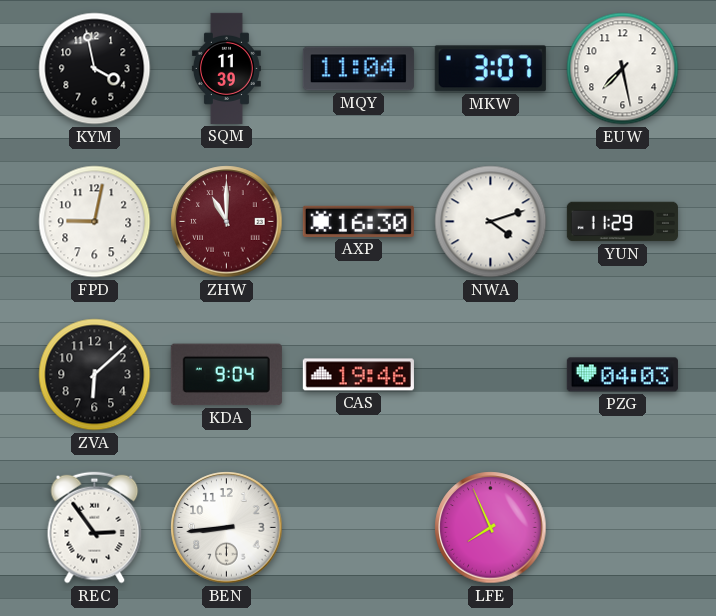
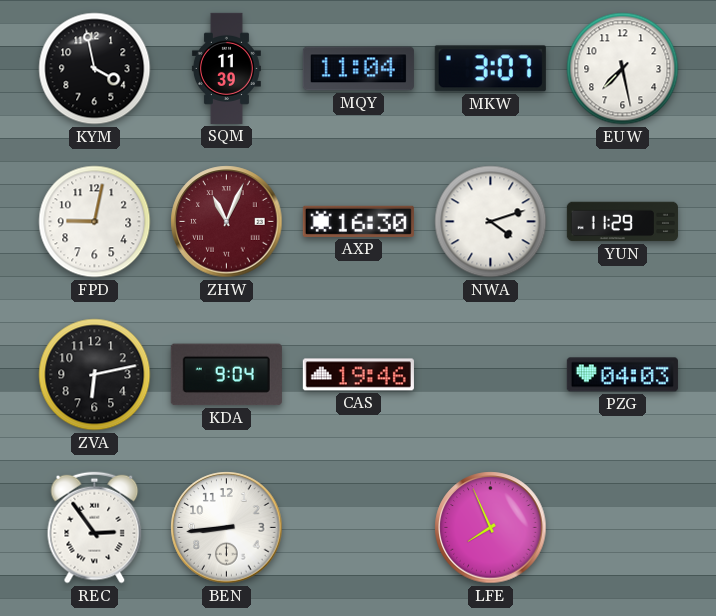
ZHW: 11:00 -> 11:04
ZVA: 6:08 -> 6:13
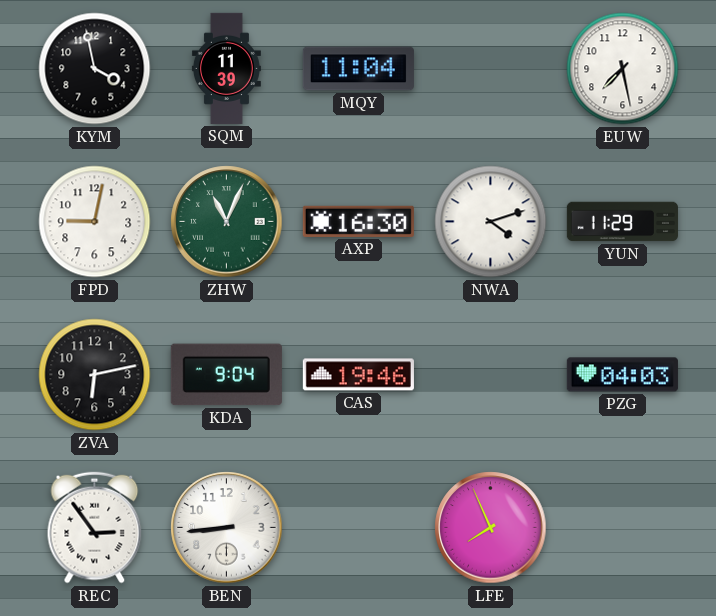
MKW: 3:07 -> none
ZHW dial: burgundy -> green
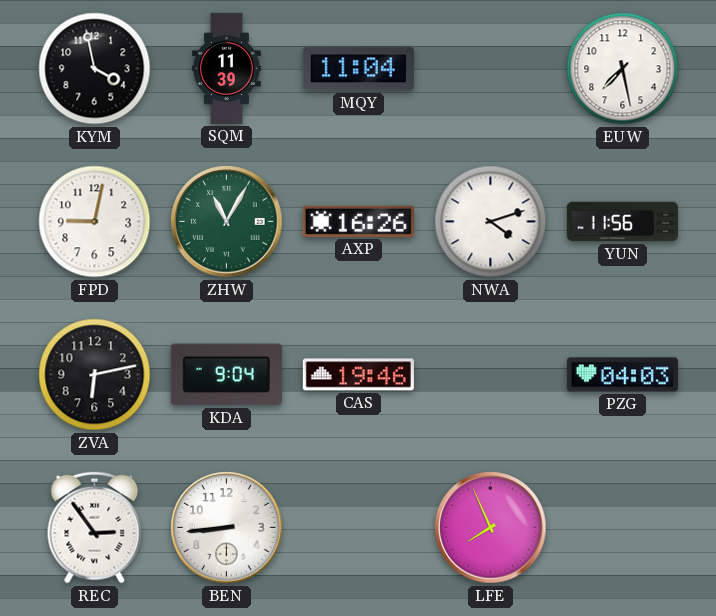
ZHW: 11:04 -> 11:05
AXP: 16:30 -> 16:26
YUN: 11:29 -> 11:56
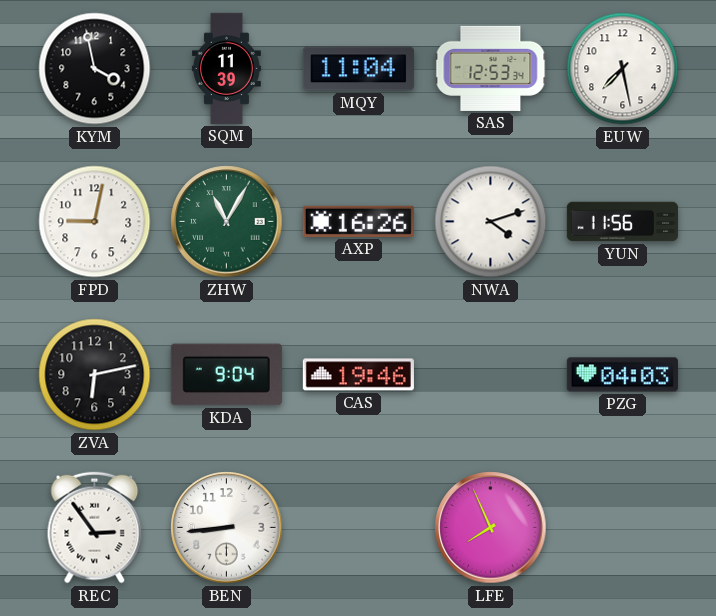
SAS: none -> 12:53
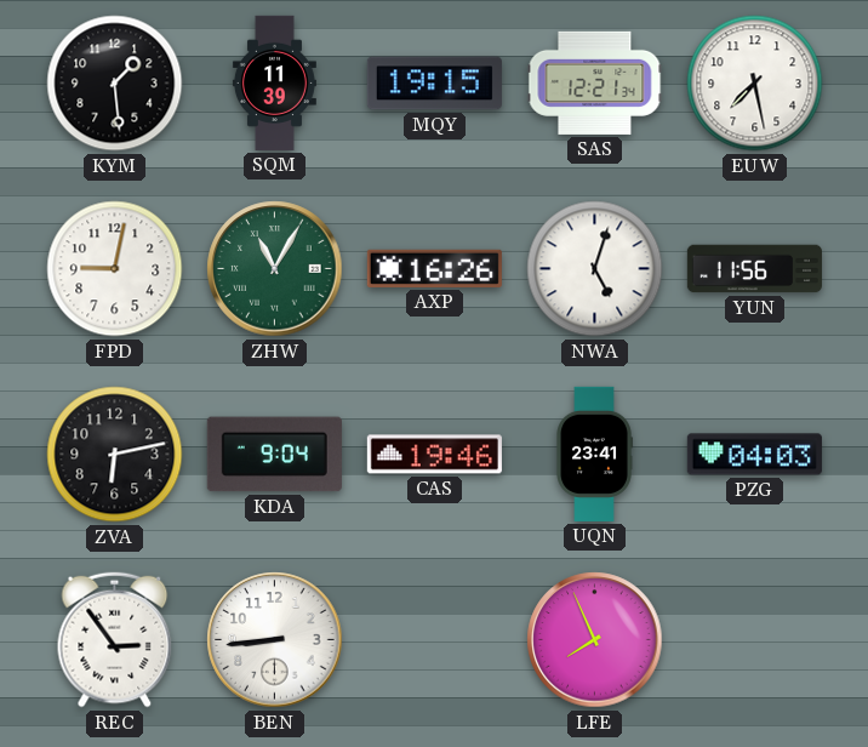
KYM: 3:58 -> 1:29
MQY: 11:04 -> 19:15
SAS: 12:53 -> 12:21
NWA: 4:12 -> 5:03
UQN: none -> 23:41
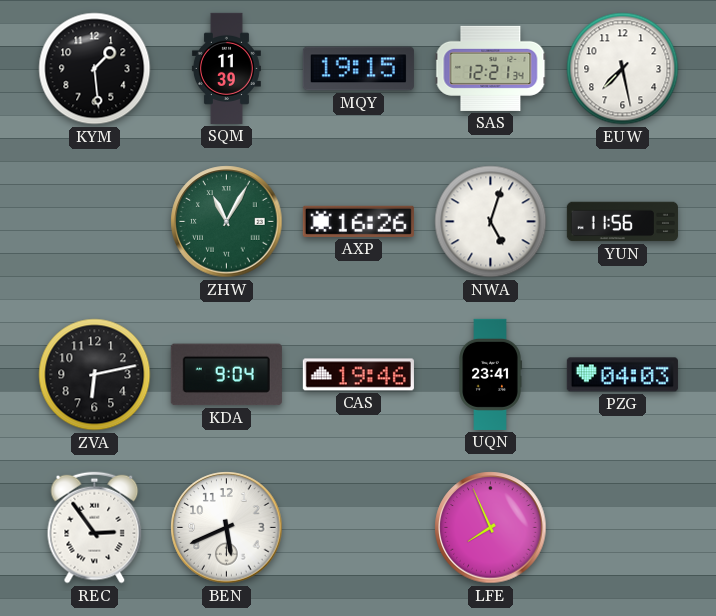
FPD: 9:02 -> none
BEN: 8:44 -> 5:41
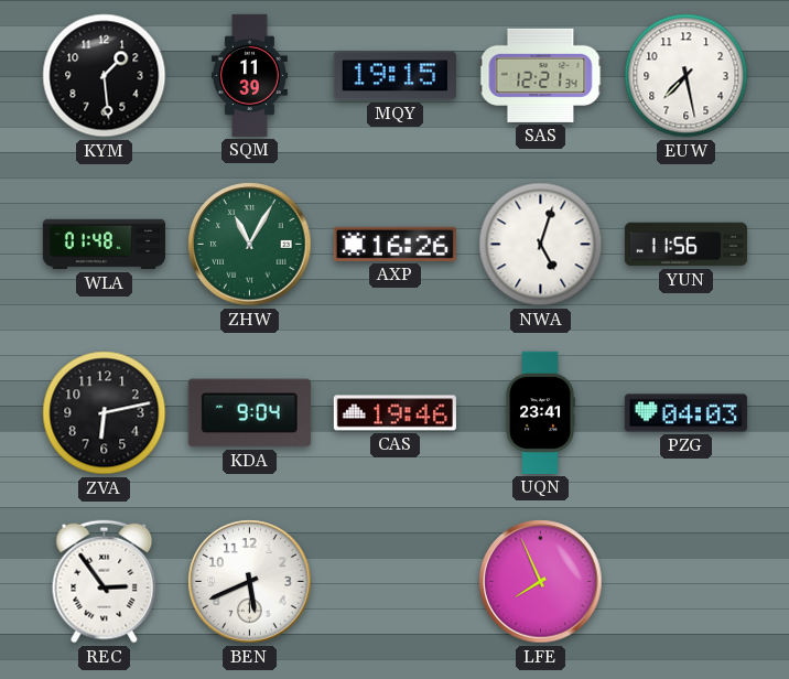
WLA: none -> 01:48
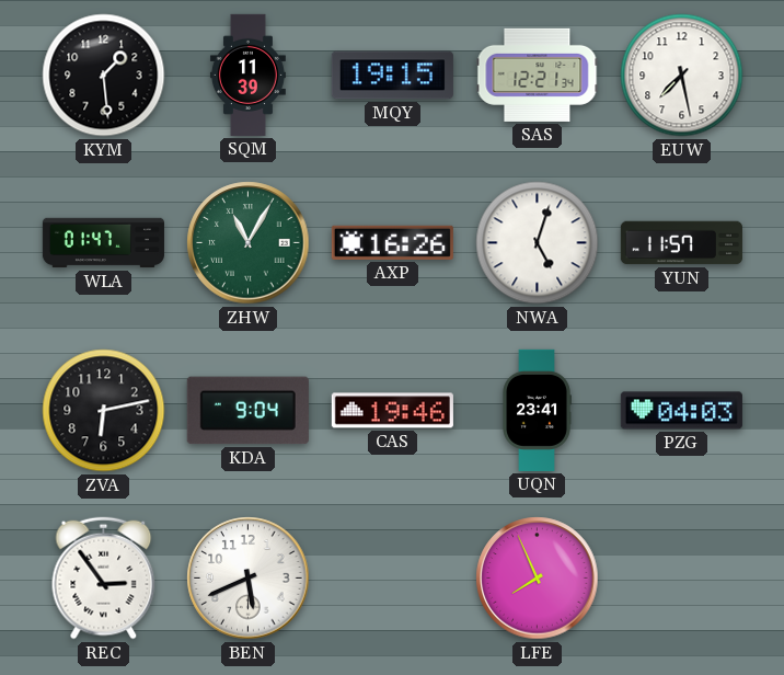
WLA: 01:48 -> 01:47
YUN: 11:56 -> 11:57
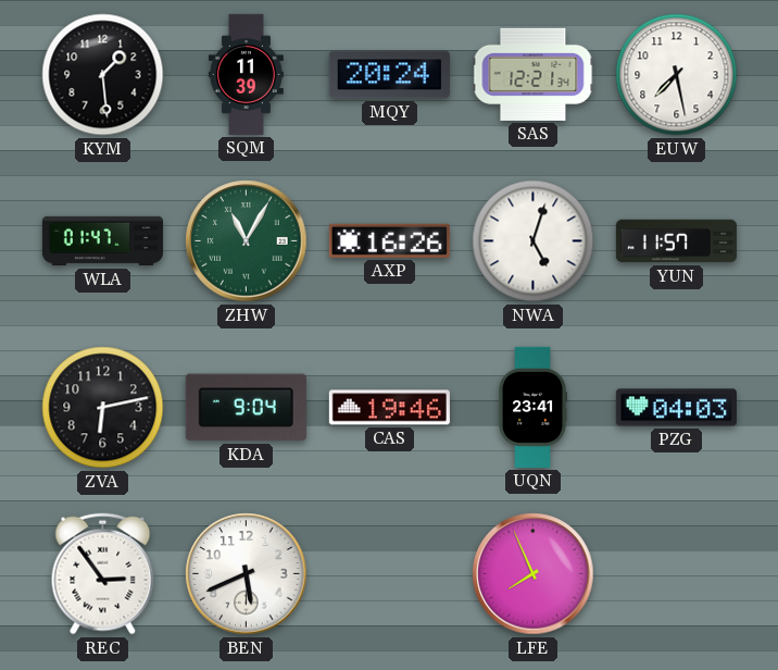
MQY: 19:15 -> 20:24
